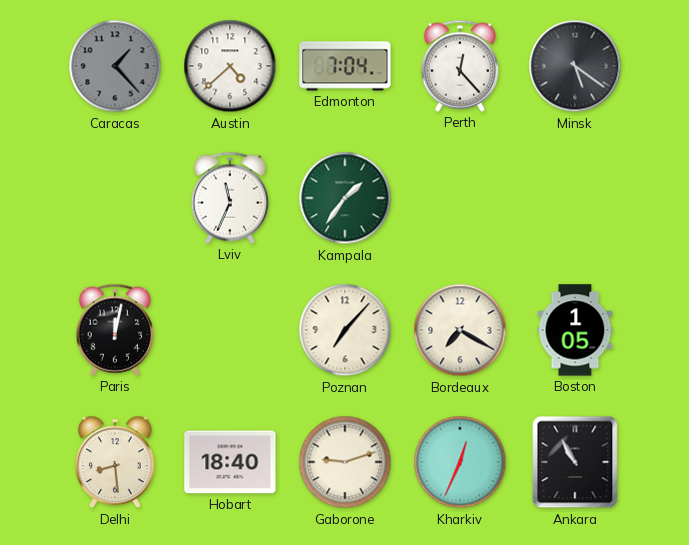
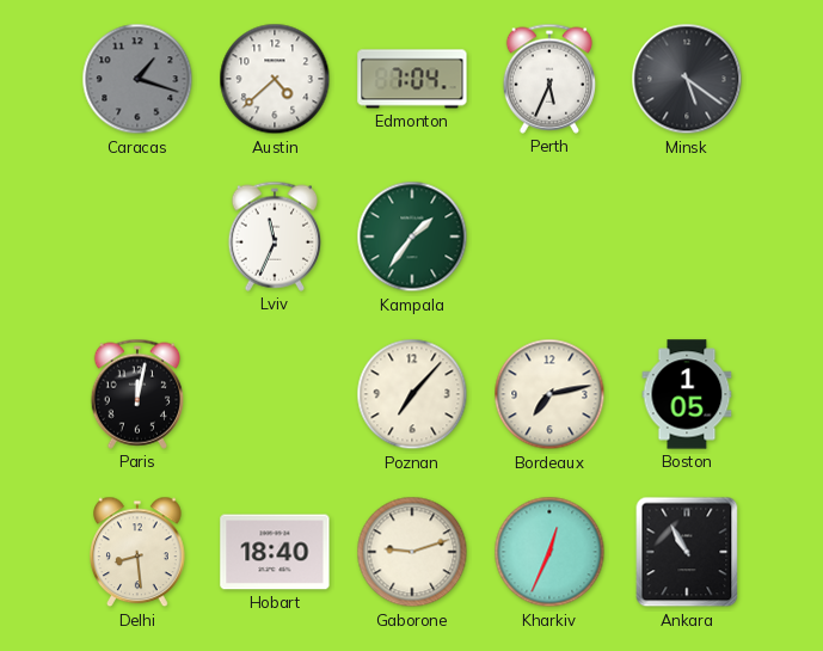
Caracas: 1:23 -> 1:18
Perth: 12:23 -> 5:34
Bordeaux: 7:20 -> 7:13
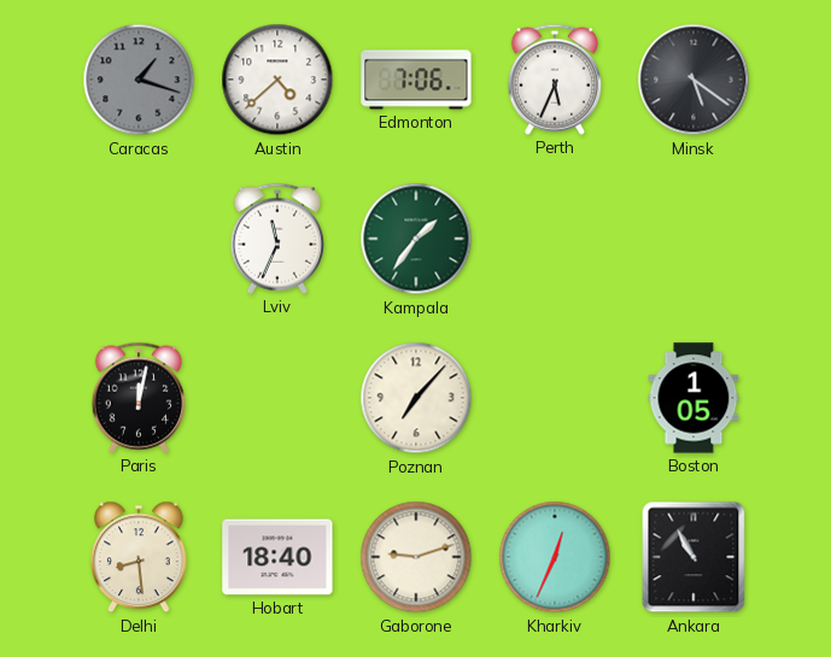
Edmonton: 7:04 -> 7:06
Bordeaux: 7:13 -> none
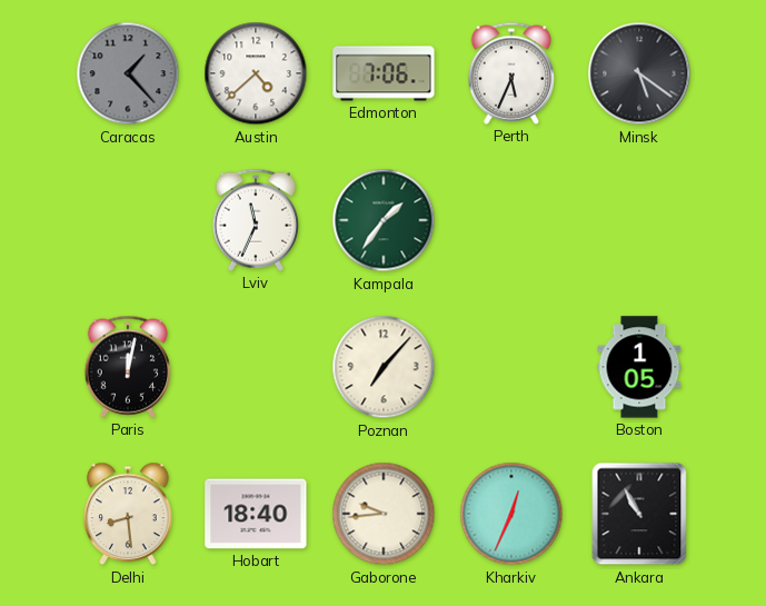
Caracas: 1:18 -> 1:23
Gaborone: 9:12 -> 9:44
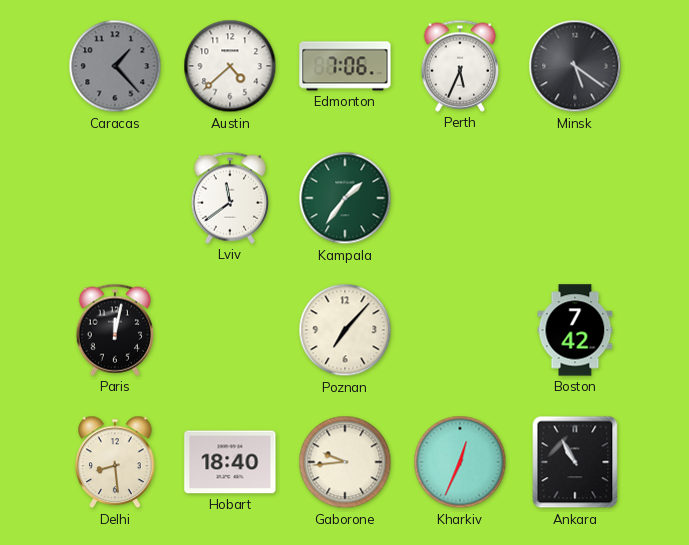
Lviv: 11:34 -> 11:39
Boston: 1:05 -> 7:42
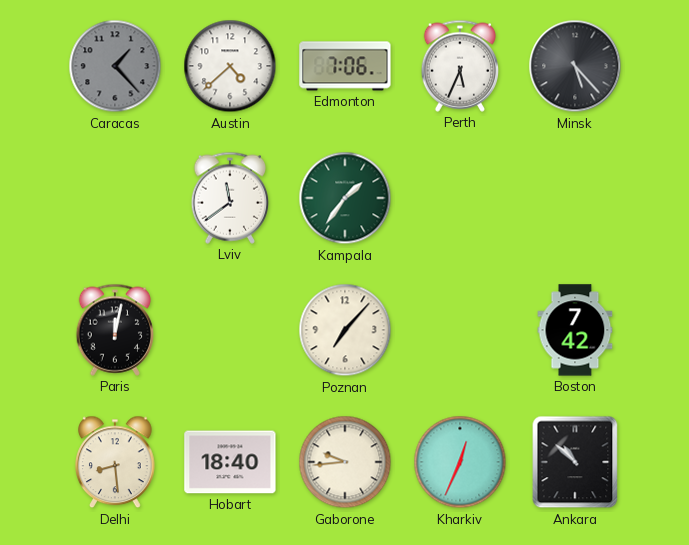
Minsk: 5:21 -> 5:23
Ankara: 10:55 -> 10:52
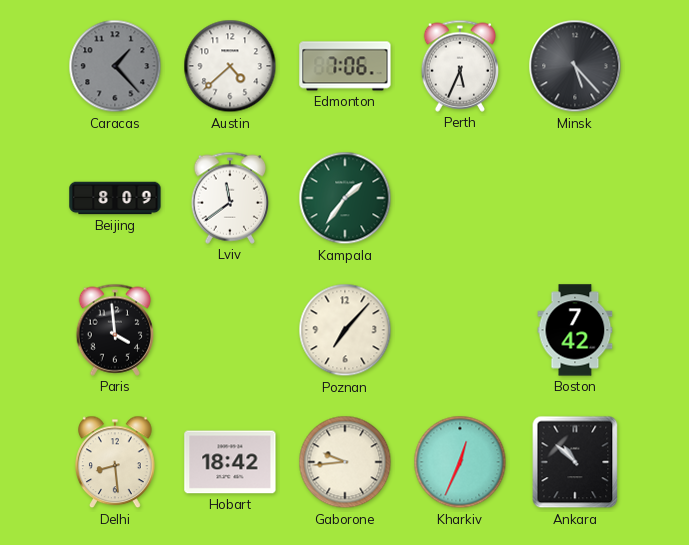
Beijing: none -> 8:09
Paris: 12:02 -> 3:59
Hobart: 18:40 -> 18:42
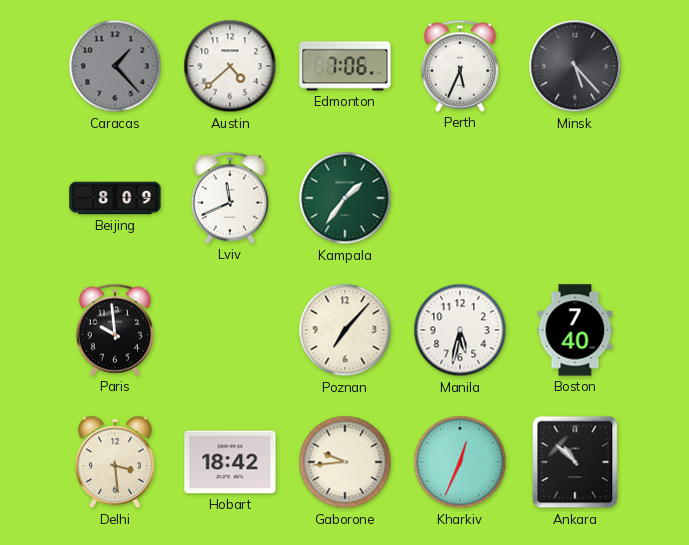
Lviv: 11:39 -> 11:41
Paris: 3:59 -> 9:59
Manila: none -> 5:32
Boston: 7:42 -> 7:40
Delhi: 8:29 -> 3:29
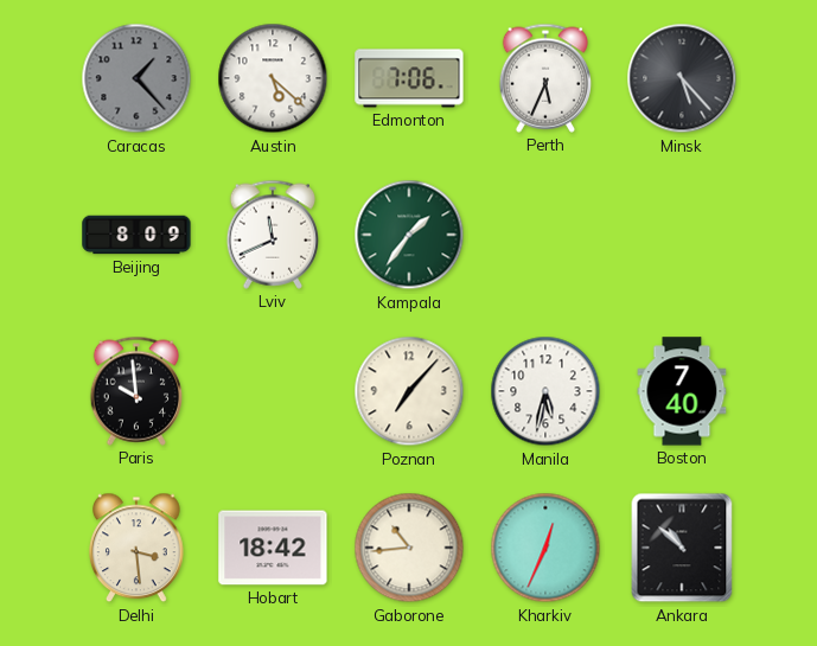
Austin: 4:38 -> 5:22
Gaborone: 9:44 -> 10:44
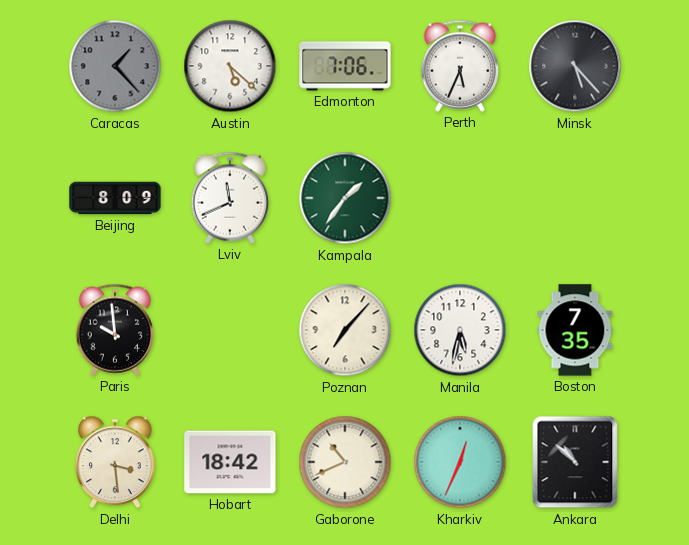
Boston: 7:40 -> 7:35
Gaborone: 10:44 -> 10:41
